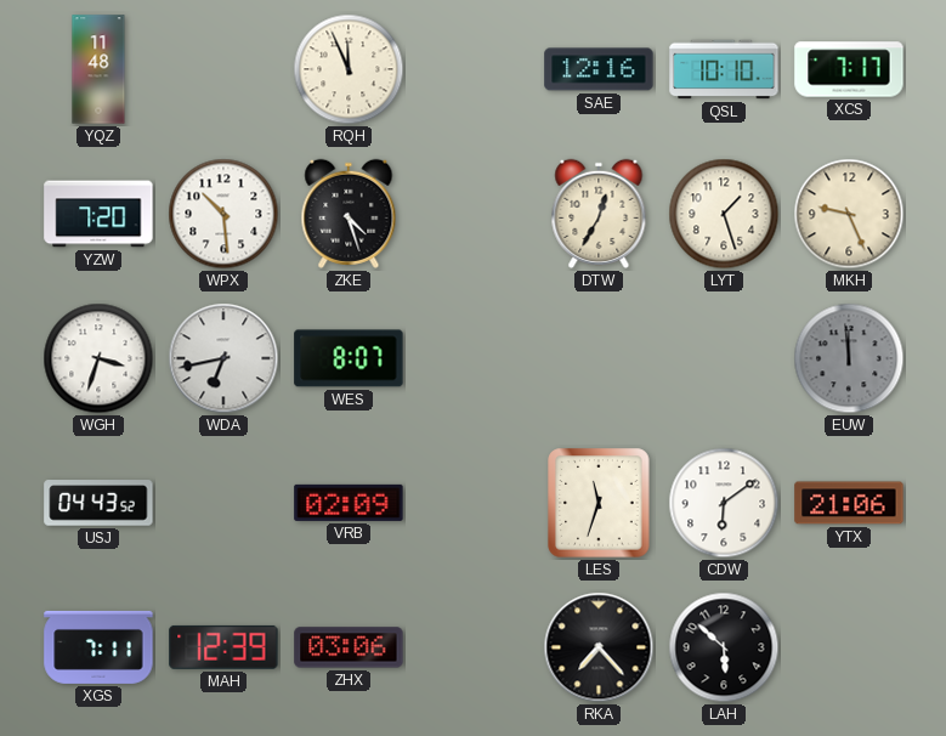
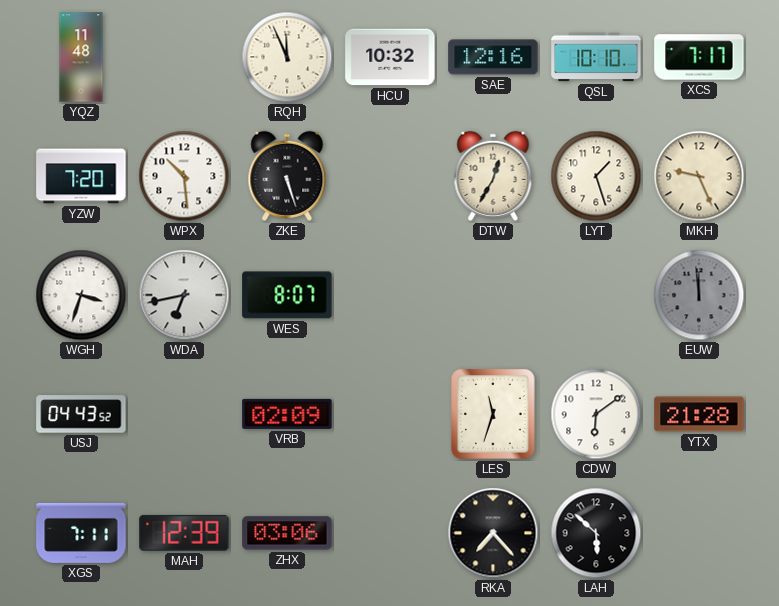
HCU: none -> 10:32
ZKE: 4:27 -> 5:27
YTX: 21:06 -> 21:28
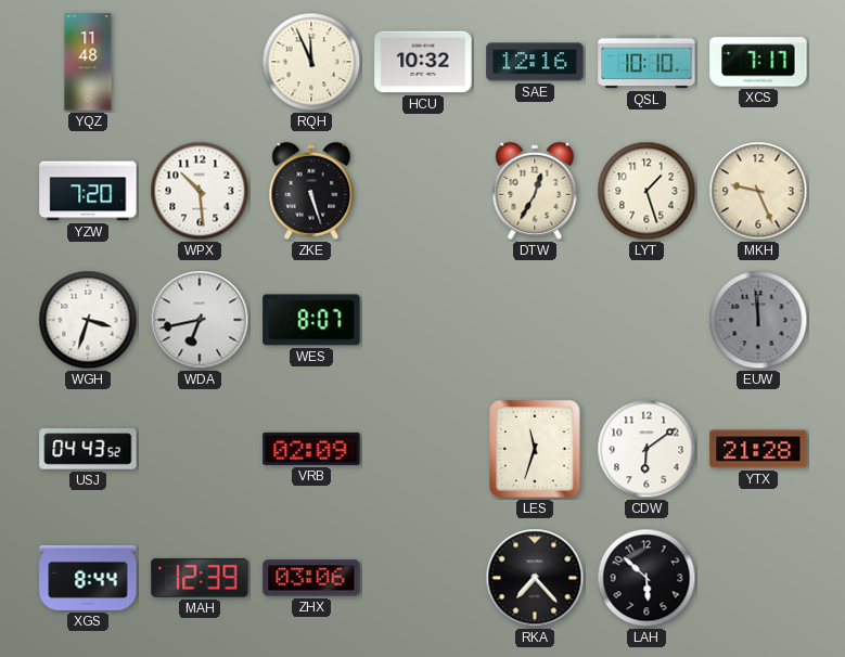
XGS: 7:11 -> 8:44
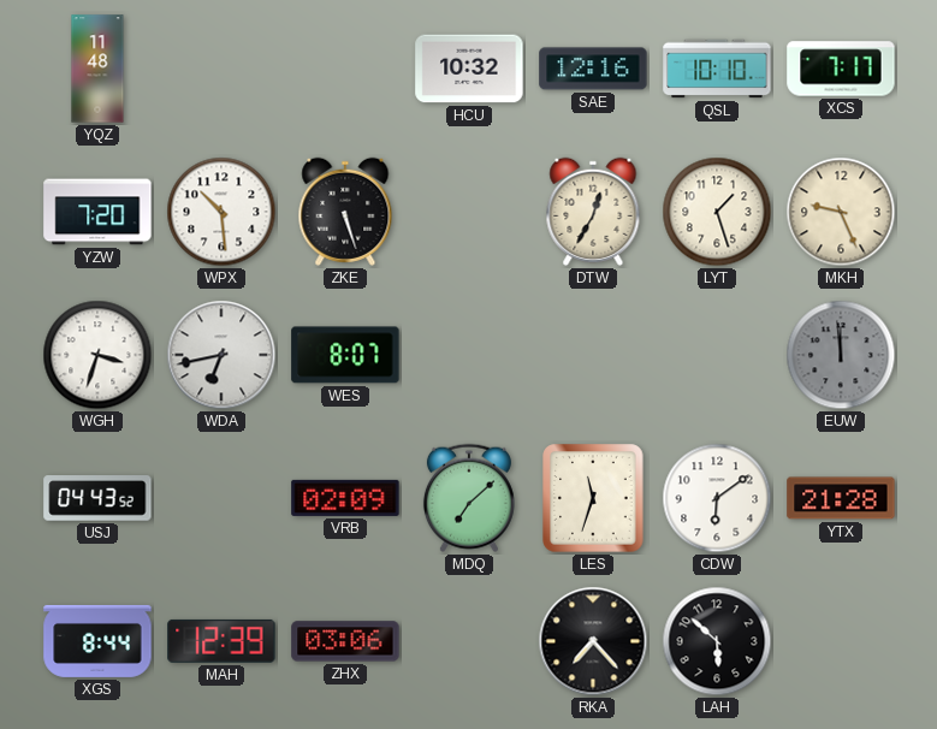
RQH: 11:56 -> none
MDQ: none -> 7:08
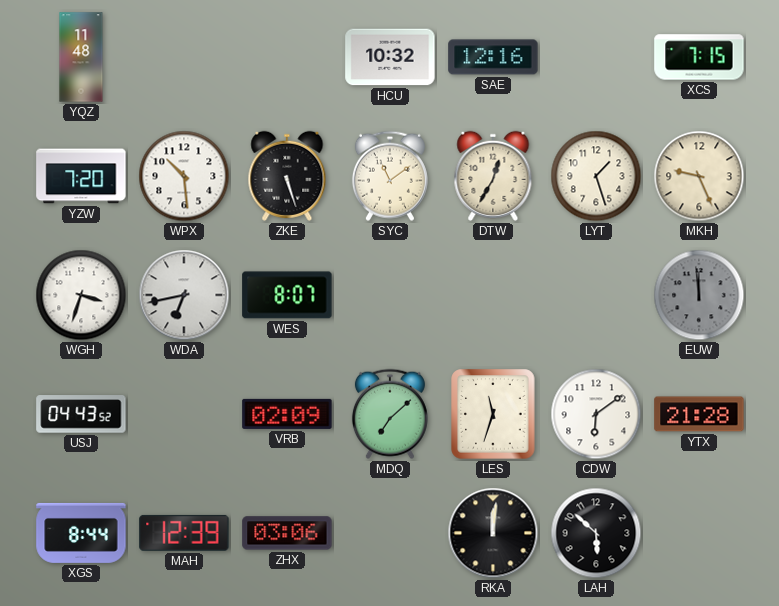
QSL: 10:10 -> none
XCS: 7:17 -> 7:15
SYC: none -> 11:09
RKA: 7:23 -> 12:01
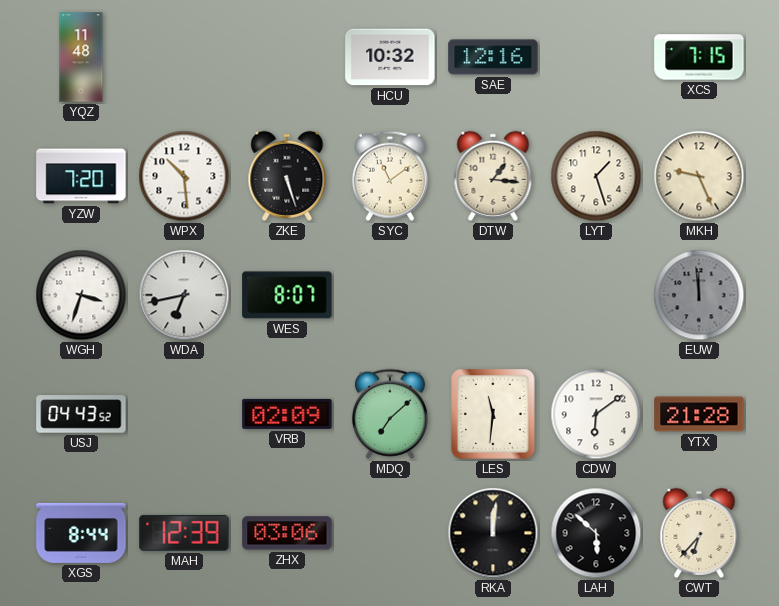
DTW: 12:35 -> 1:16
LES: 11:33 -> 11:31
CWT: none -> 6:37
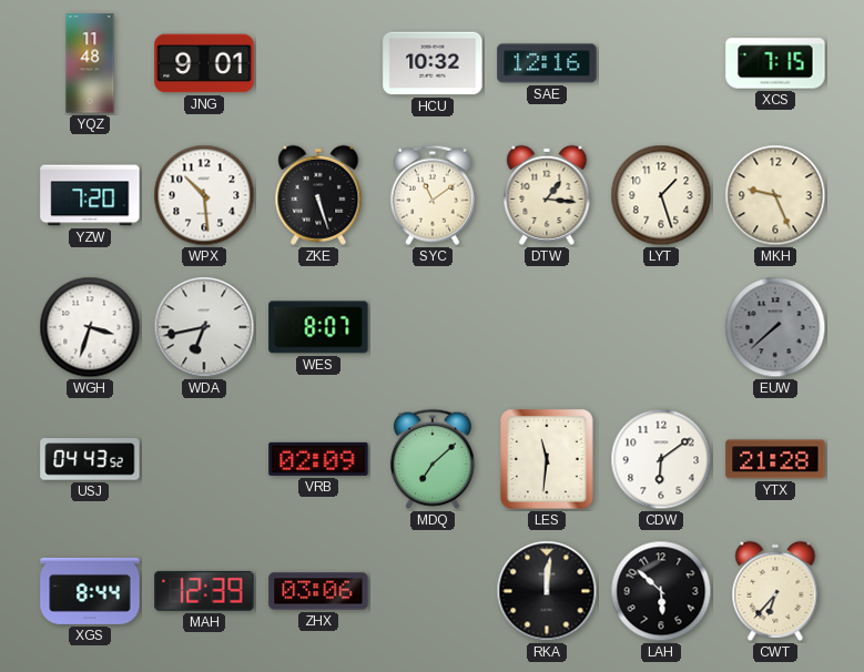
JNG: none -> 9:01
EUW: 11:59 -> 7:38
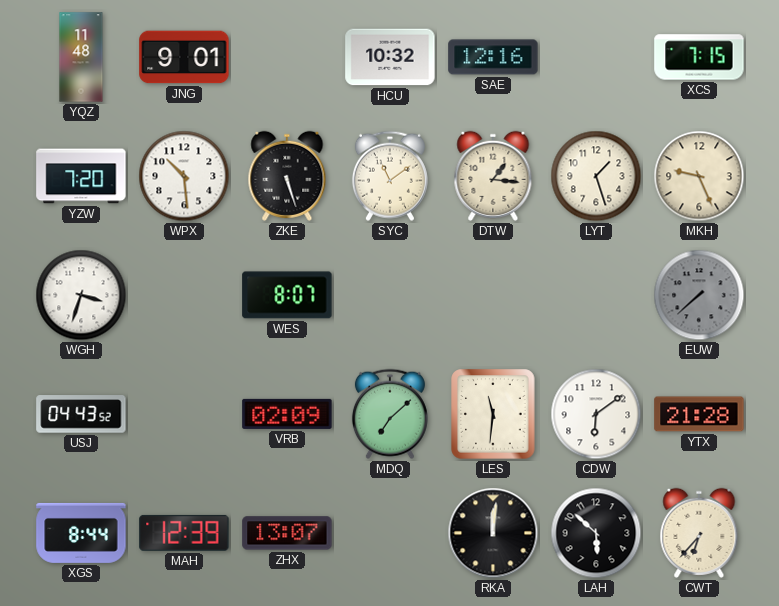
WDA: 6:43 -> none
ZHX: 03:06 -> 13:07
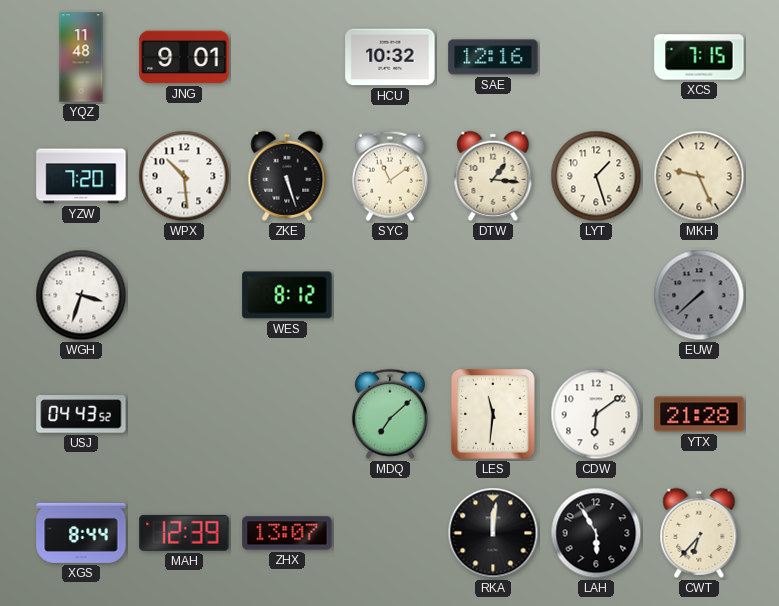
WES: 8:07 -> 8:12
VRB: 02:09 -> none
LAH: 5:52 -> 5:55
